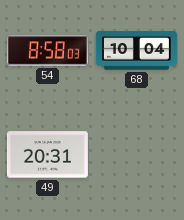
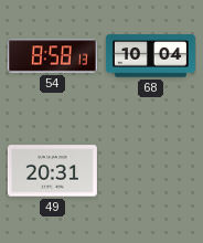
54: 8:58:03 -> 8:58:13
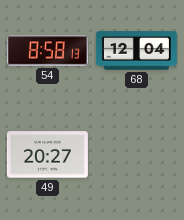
68: 10:04 -> 12:04
49: 20:31 -> 20:27
